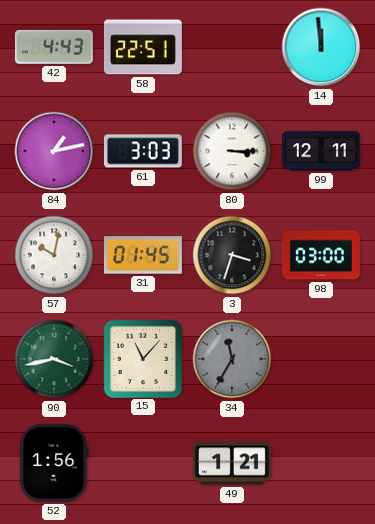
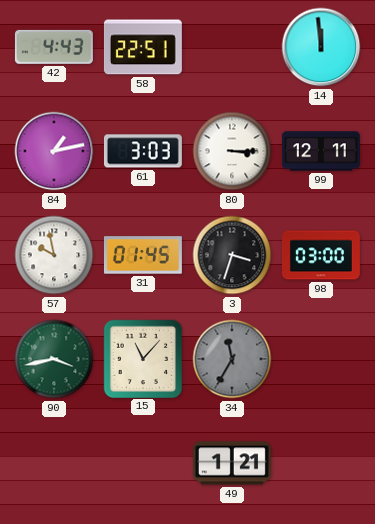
57: 10:02 -> 9:58
52: 1:56 -> none
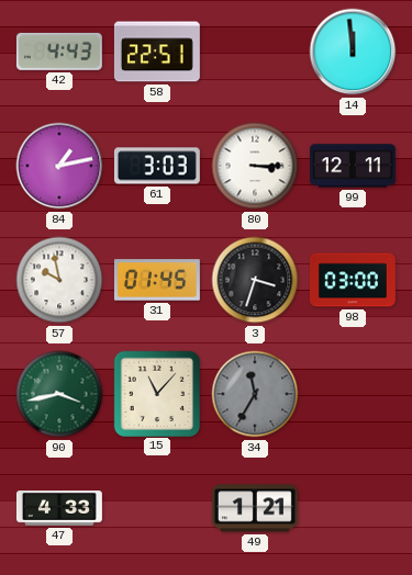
47: none -> 4:33
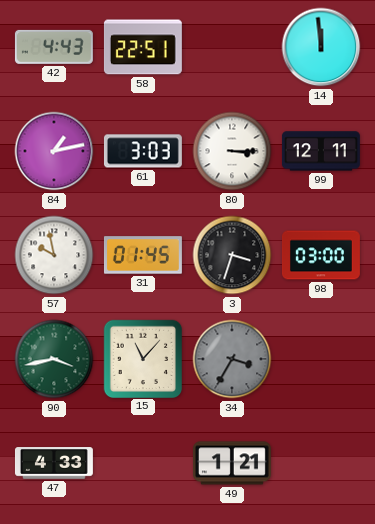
34: 11:35 -> 3:35
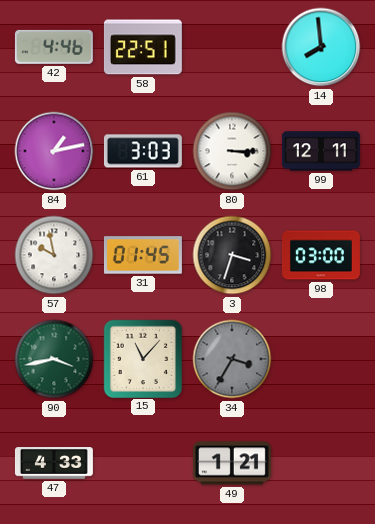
42: 4:43 -> 4:46
14: 11:59 -> 7:59
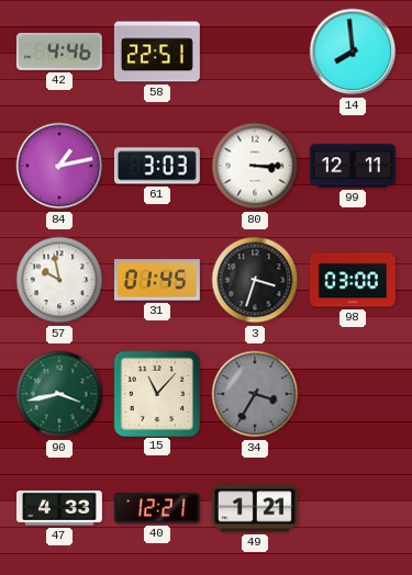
40: none -> 12:21
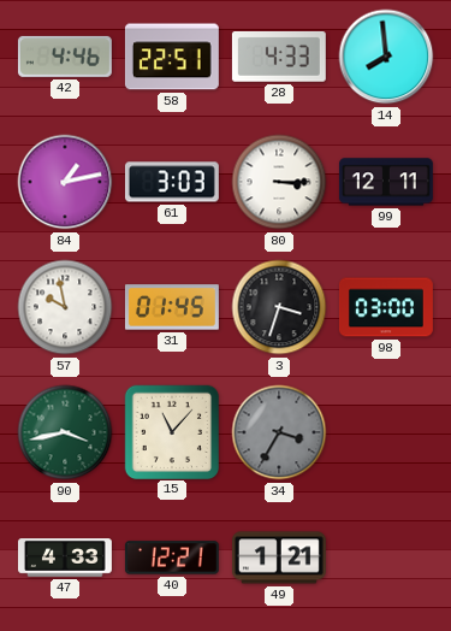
28: none -> 4:33
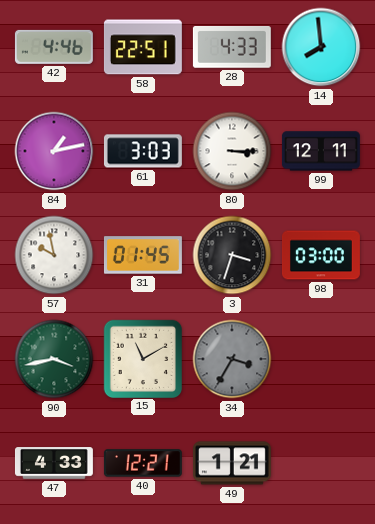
15: 11:07 -> 11:10
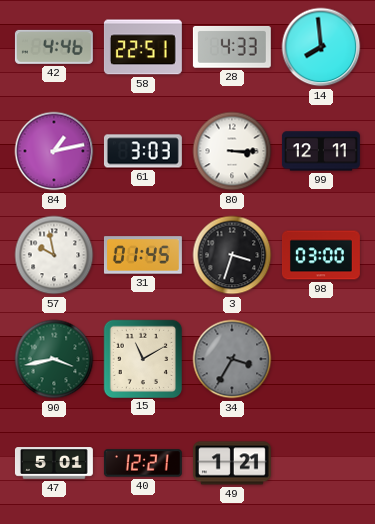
47: 4:33 -> 5:01
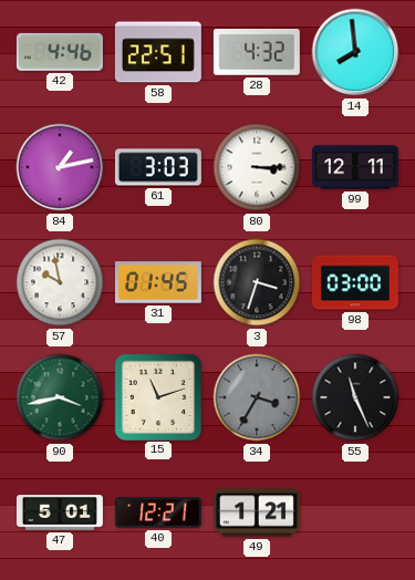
28: 4:33 -> 4:32
15: 11:10 -> 11:12
55: none -> 11:26
